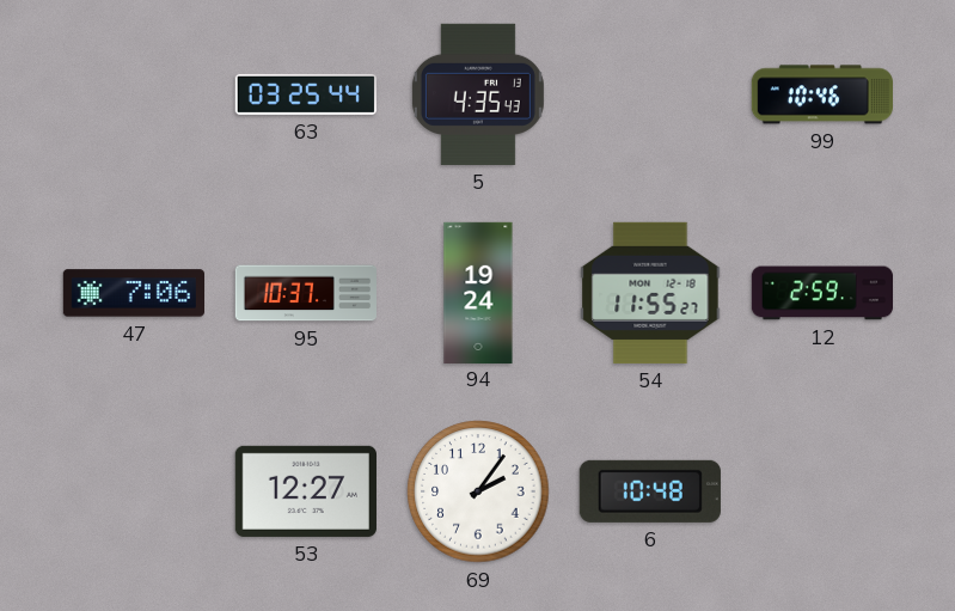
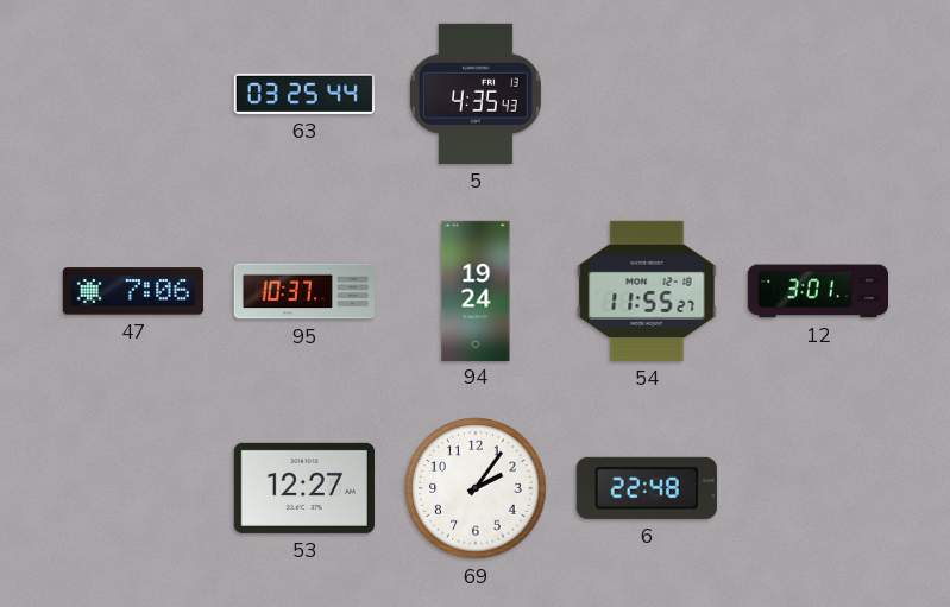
99: 10:46 -> none
12: 2:59 -> 3:01
6: 10:48 -> 22:48
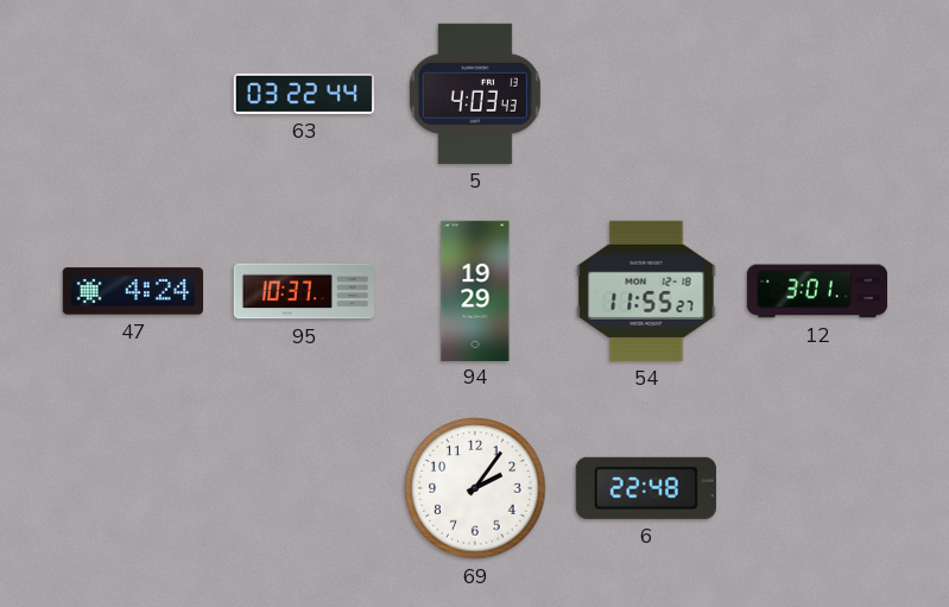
63: 03:25 -> 03:22
5: 4:35 -> 4:03
47: 7:06 -> 4:24
94: 19:24 -> 19:29
53: 12:27 -> none
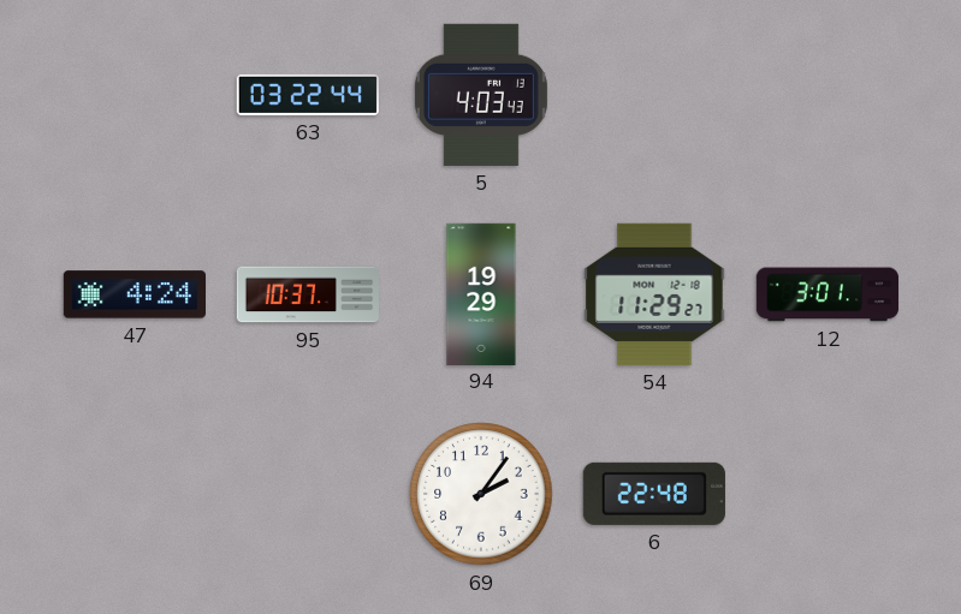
54: 11:55 -> 11:29
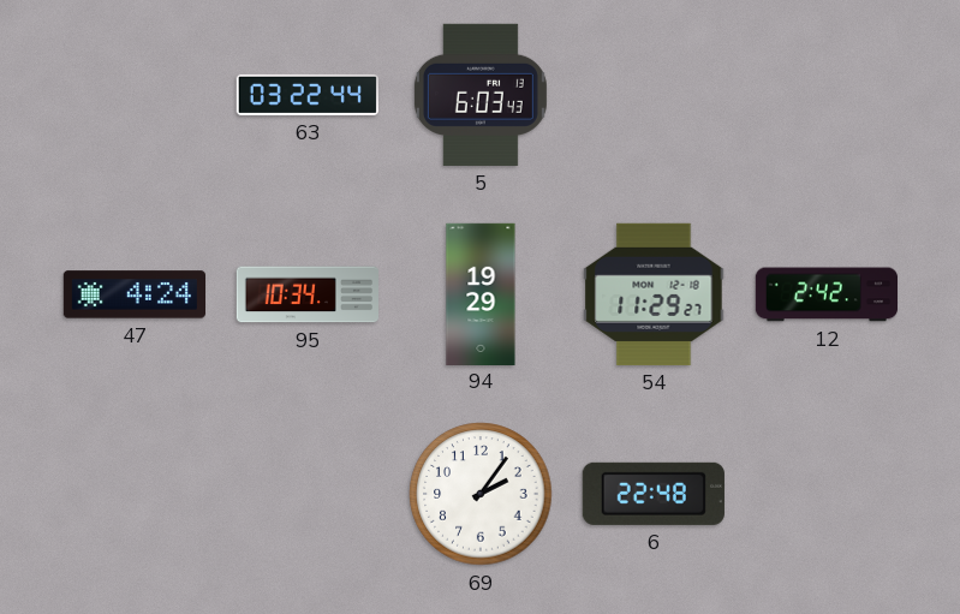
5: 4:03 -> 6:03
95: 10:37 -> 10:34
12: 3:01 -> 2:42
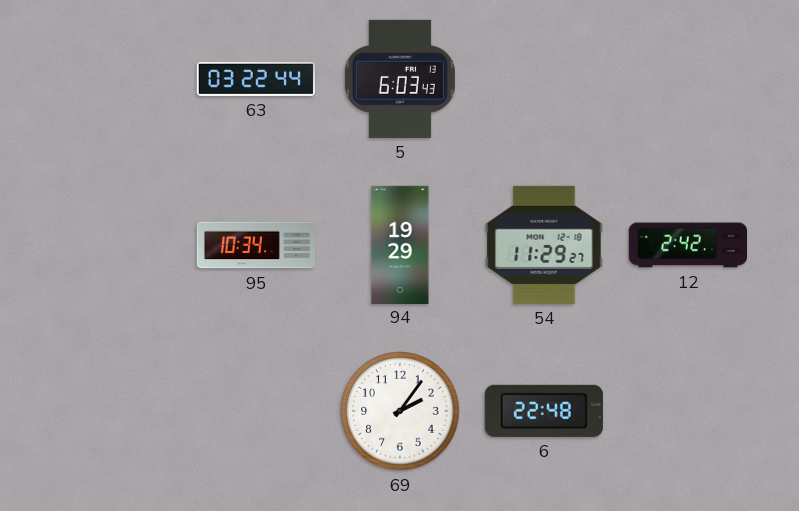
47: 4:24 -> none
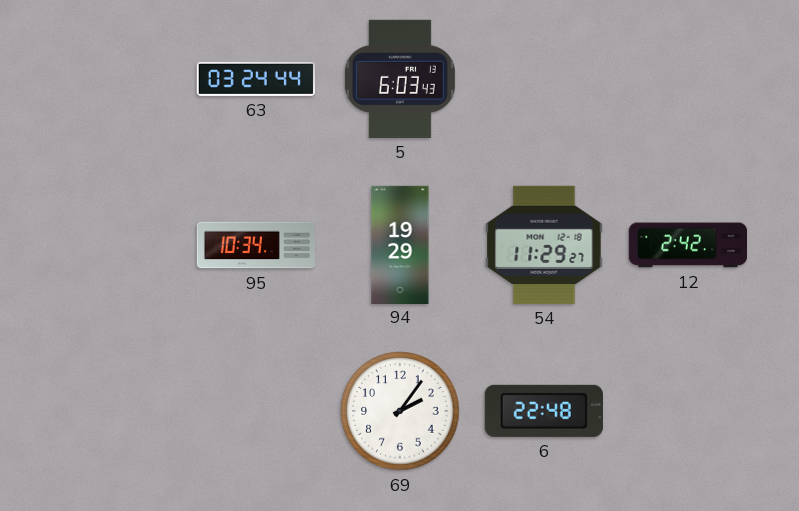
63: 03:22 -> 03:24
